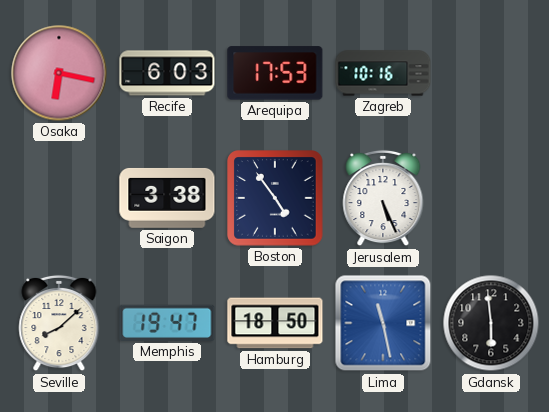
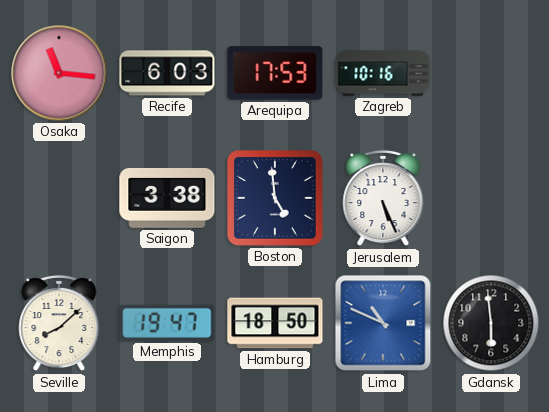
Osaka: 6:17 -> 11:16
Boston: 4:54 -> 4:59
Lima: 11:28 -> 10:49
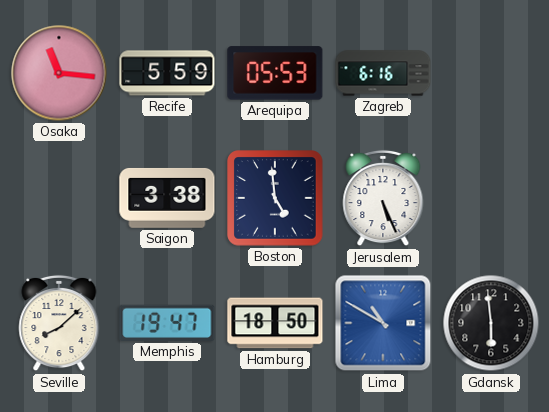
Recife: 6:03 -> 5:59
Arequipa: 17:53 -> 05:53
Zagreb: 10:16 -> 6:16
Lima: 10:49 -> 10:50
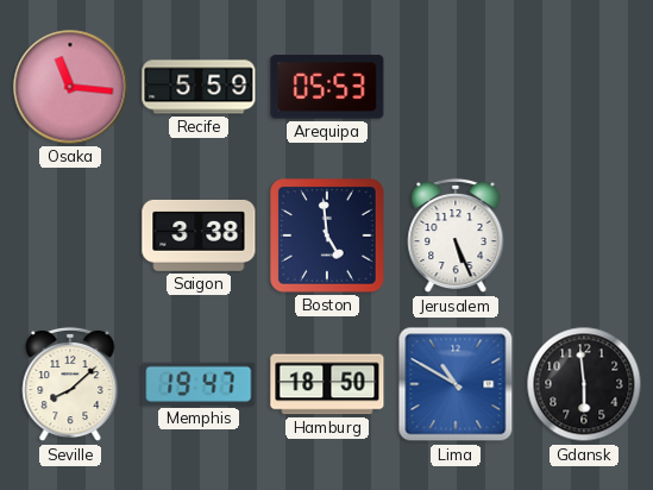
Zagreb: 6:16 -> none
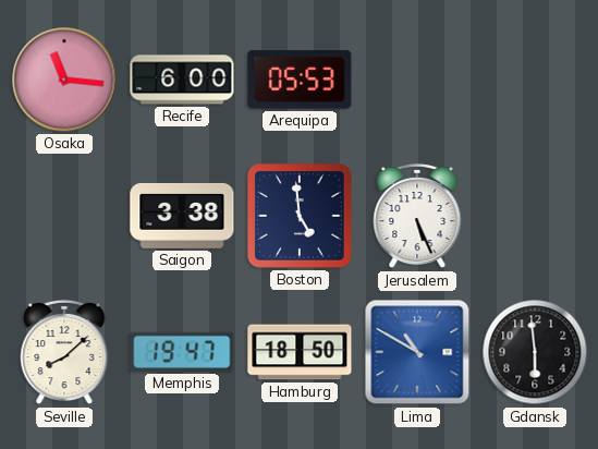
Recife: 5:59 -> 6:00
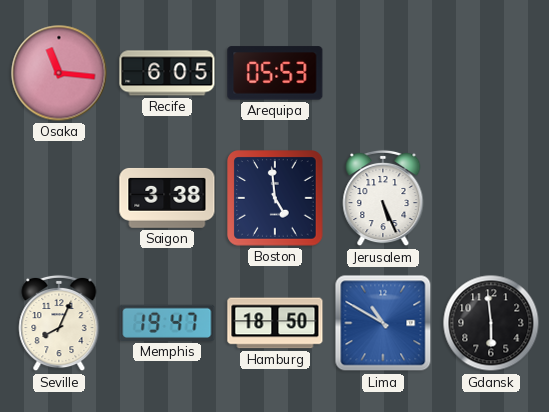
Recife: 6:00 -> 6:05
Seville: 8:08 -> 8:04
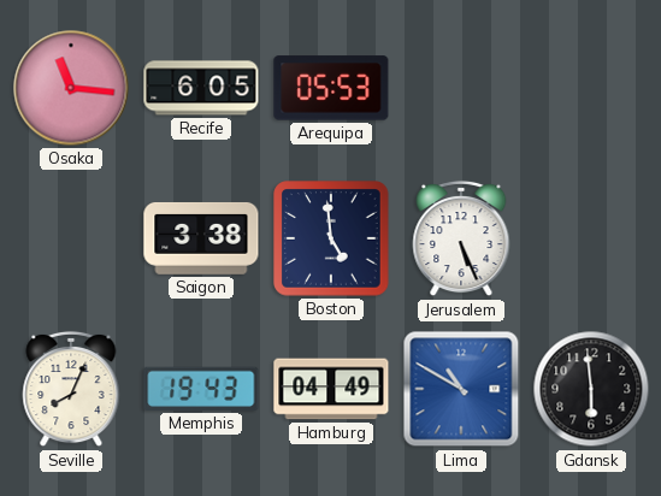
Memphis: 19:47 -> 19:43
Hamburg: 18:50 -> 04:49
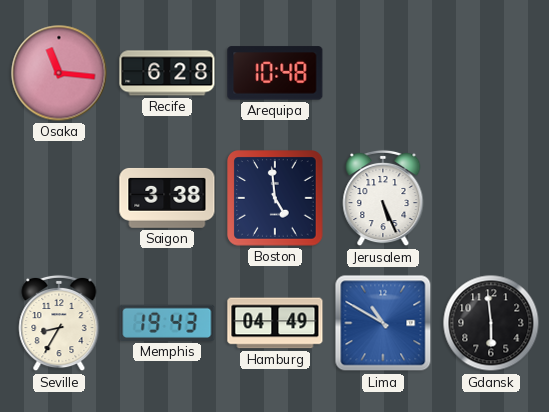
Recife: 6:05 -> 6:28
Arequipa: 05:53 -> 10:48
Seville: 8:04 -> 8:35
